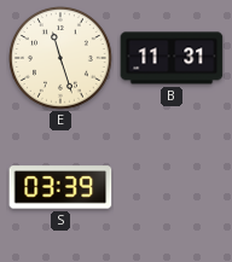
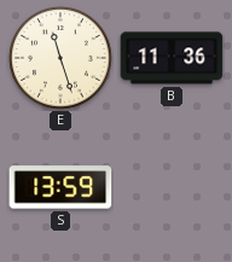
B: 11:31 -> 11:36
S: 03:39 -> 13:59
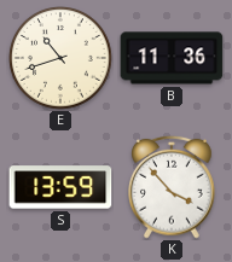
E: 11:27 -> 10:42
K: none -> 3:53
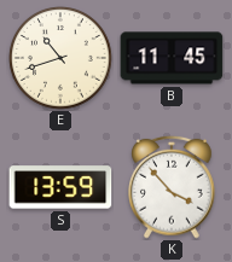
B: 11:36 -> 11:45
